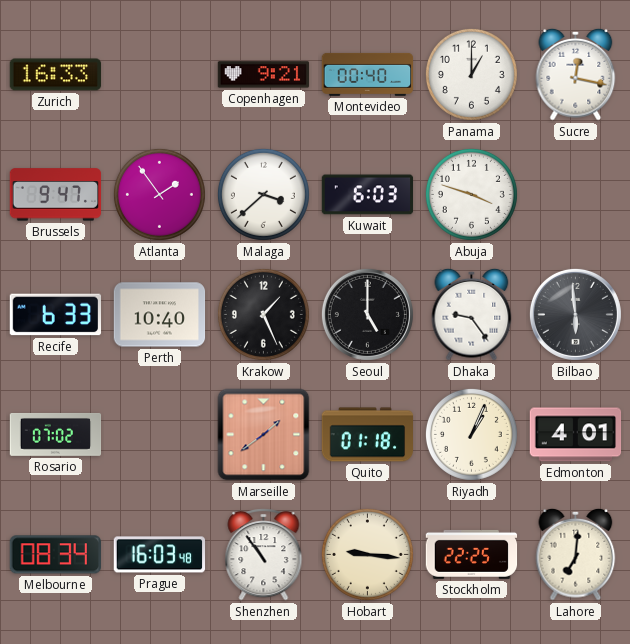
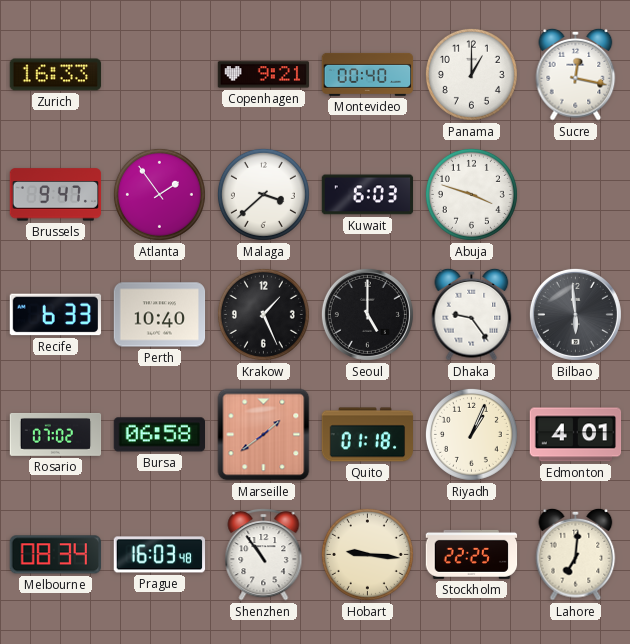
Bursa: none -> 06:58
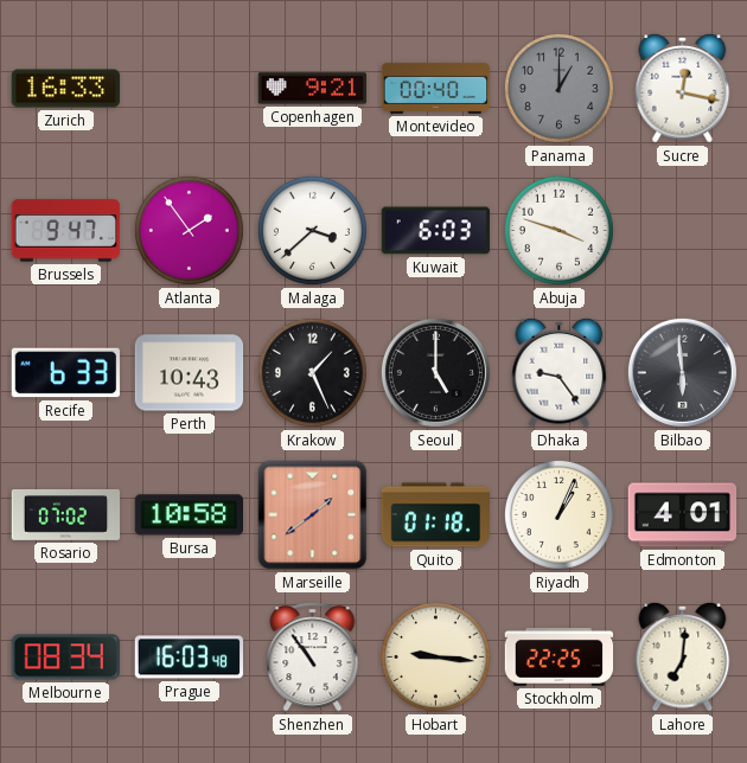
Panama dial: white -> grey
Perth: 10:40 -> 10:43
Bursa: 06:58 -> 10:58
